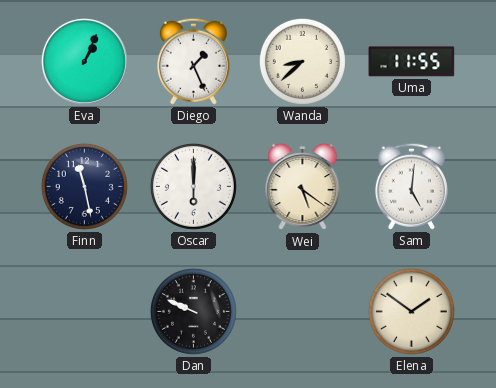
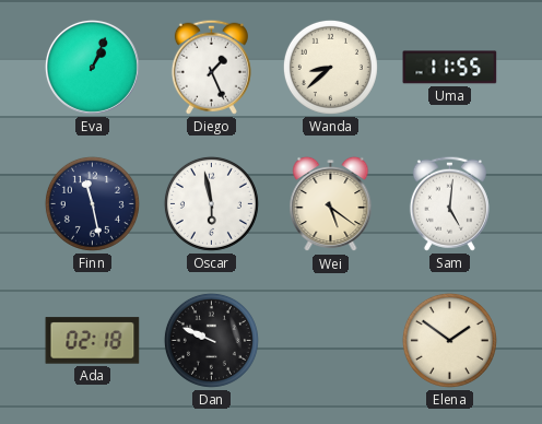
Oscar: 6:00 -> 5:58
Ada: none -> 02:18
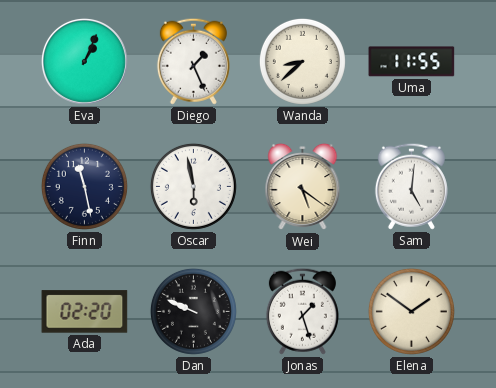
Ada: 02:18 -> 02:20
Jonas: none -> 1:27
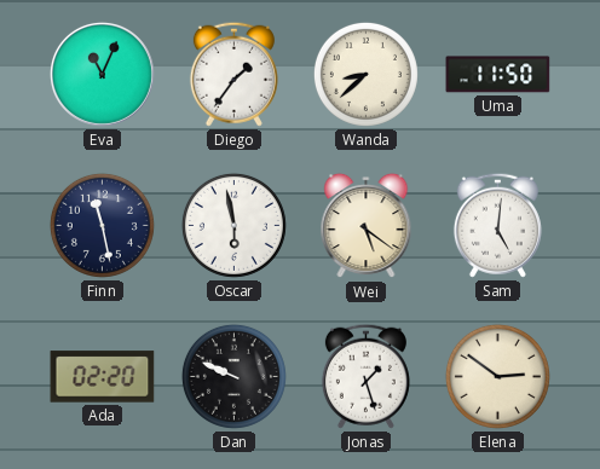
Eva: 1:04 -> 11:04
Diego: 1:26 -> 1:36
Uma: 11:55 -> 11:50
Elena: 1:51 -> 2:51
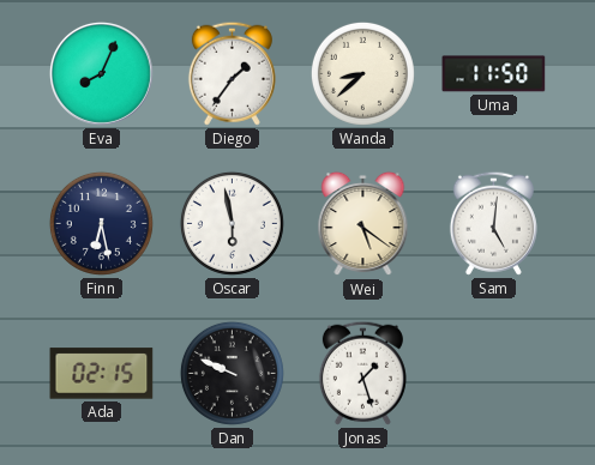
Eva: 11:04 -> 8:04
Finn: 11:28 -> 6:28
Ada: 02:20 -> 02:15
Elena: 2:51 -> none
